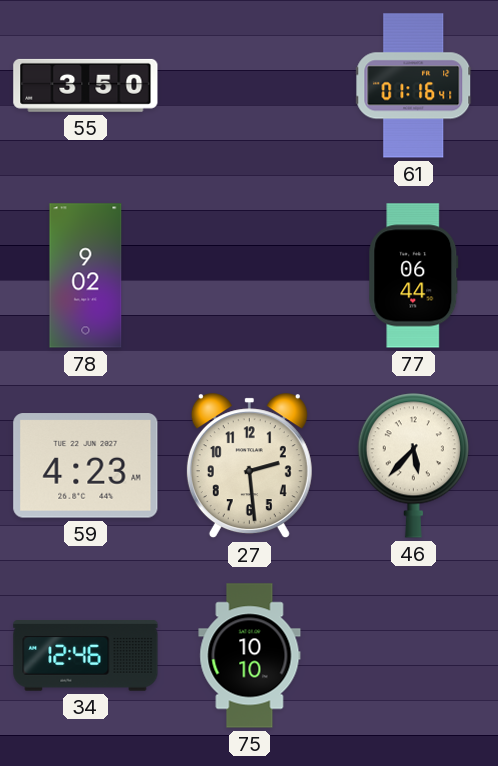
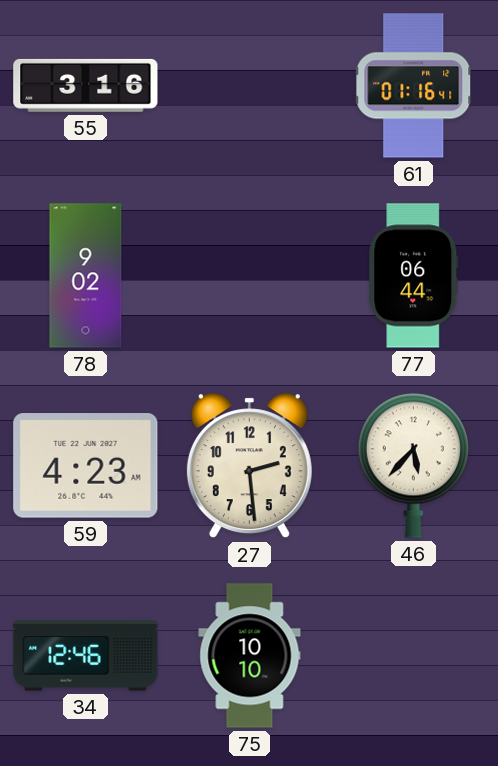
55: 3:50 -> 3:16
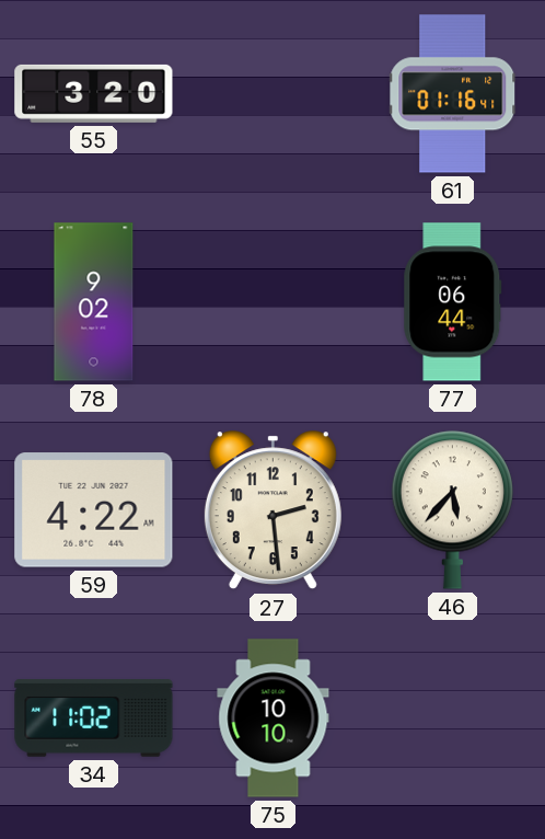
55: 3:16 -> 3:20
59: 4:23 -> 4:22
34: 12:46 -> 11:02
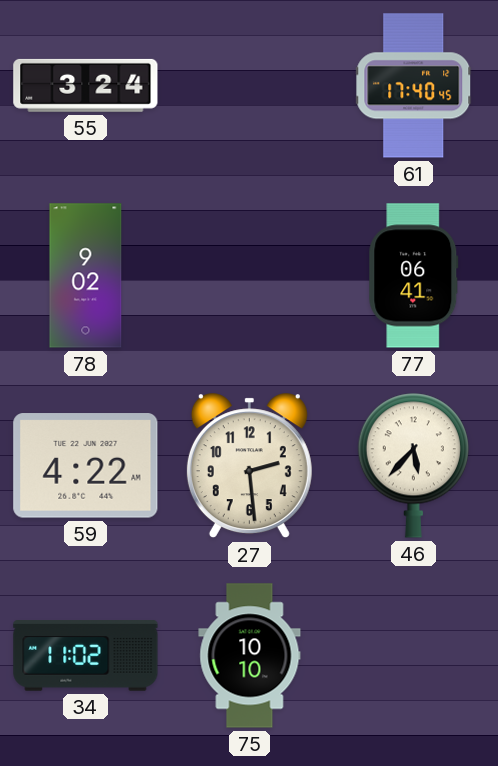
55: 3:20 -> 3:24
61: 01:16 -> 17:40
77: 06:44 -> 06:41
